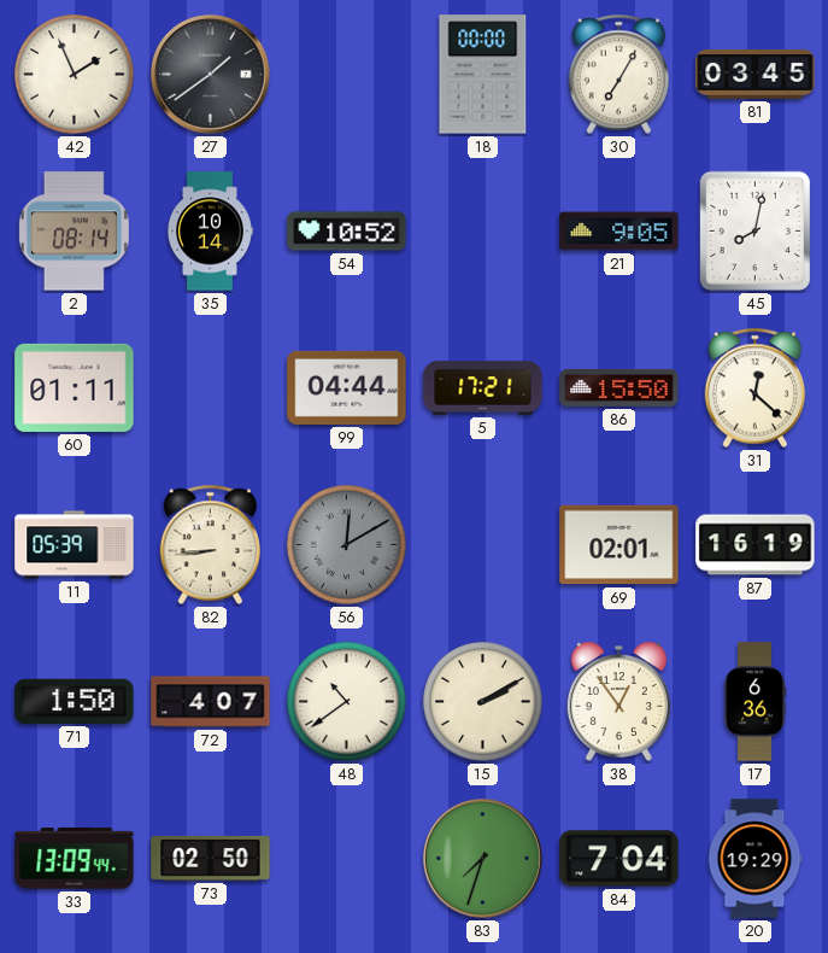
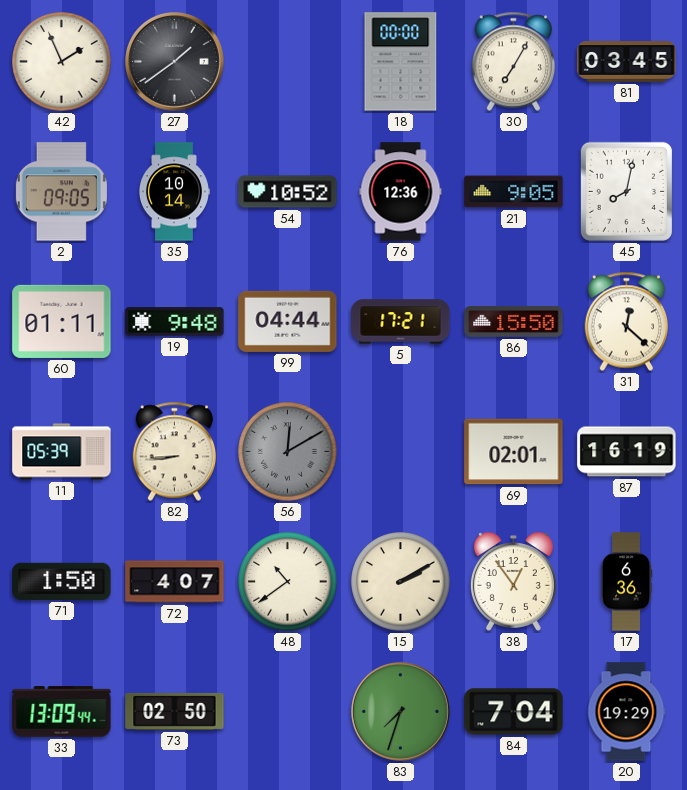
2: 08:14 -> 09:05
76: none -> 12:36
19: none -> 9:48
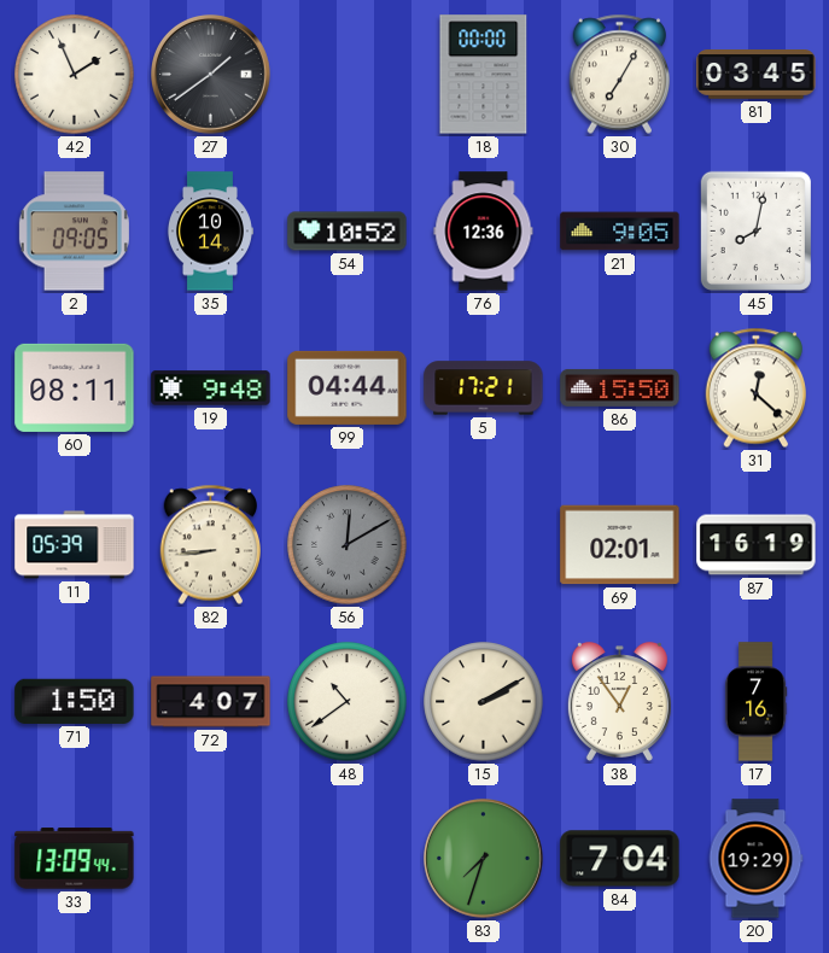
60: 01:11 -> 08:11
17: 6:36 -> 7:16
73: 02:50 -> none
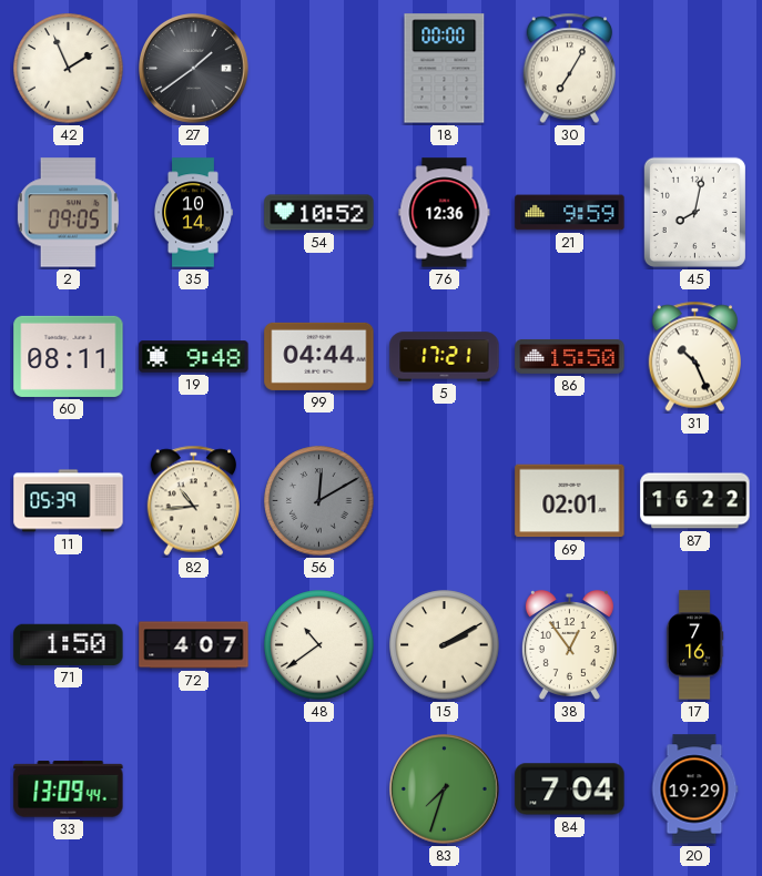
81: 03:45 -> none
21: 9:05 -> 9:59
31: 12:22 -> 10:26
82: 8:44 -> 10:44
87: 16:19 -> 16:22
